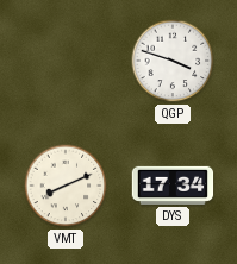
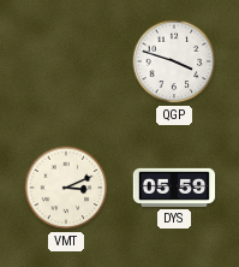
VMT: 8:11 -> 3:11
DYS: 17:34 -> 05:59
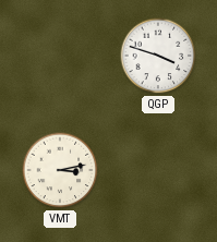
VMT: 3:11 -> 3:13
DYS: 05:59 -> none
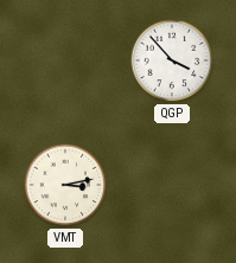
QGP: 3:48 -> 3:53
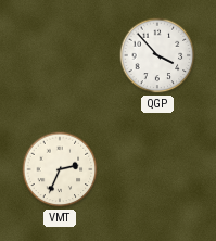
VMT: 3:13 -> 2:34
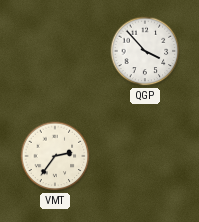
VMT: 2:34 -> 2:36
